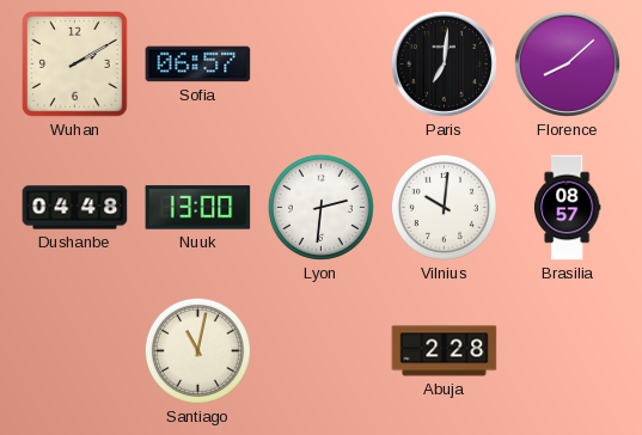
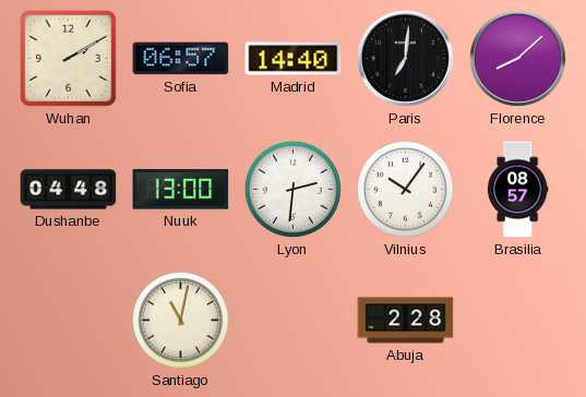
Madrid: none -> 14:40
Vilnius: 10:01 -> 10:06
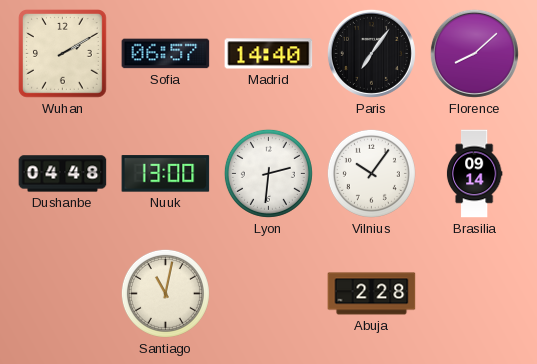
Paris: 7:01 -> 7:06
Brasilia: 08:57 -> 09:14
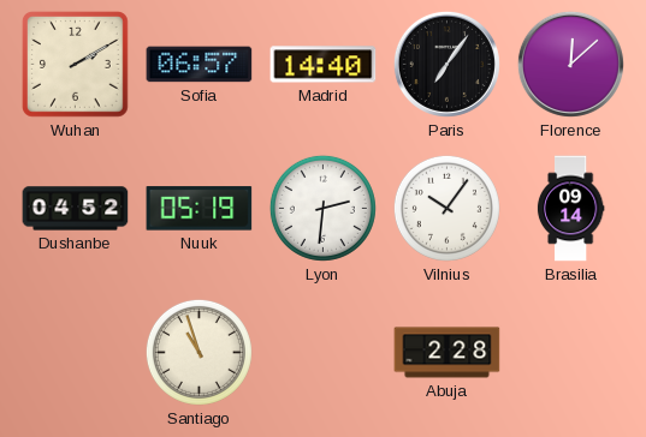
Florence: 8:08 -> 12:08
Dushanbe: 04:48 -> 04:52
Nuuk: 13:00 -> 05:19
Santiago: 11:02 -> 10:57
